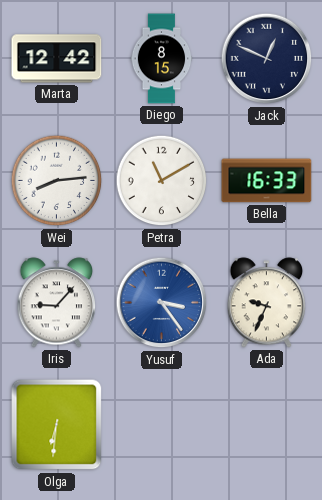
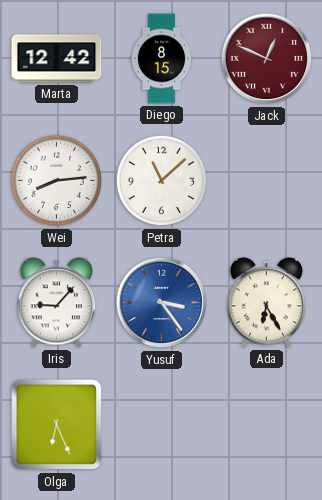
Jack dial: navy -> burgundy
Petra: 11:10 -> 11:08
Bella: 16:33 -> none
Ada: 9:34 -> 6:25
Olga: 6:31 -> 6:26
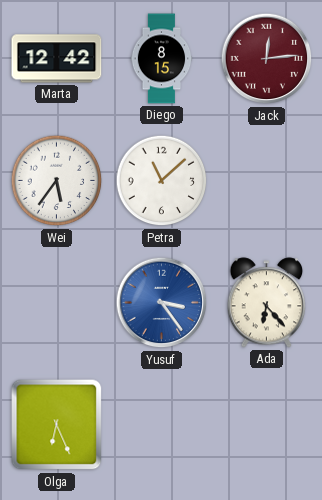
Jack: 12:49 -> 12:14
Wei: 8:14 -> 5:36
Iris: 9:07 -> none
Ada: 6:25 -> 6:23
